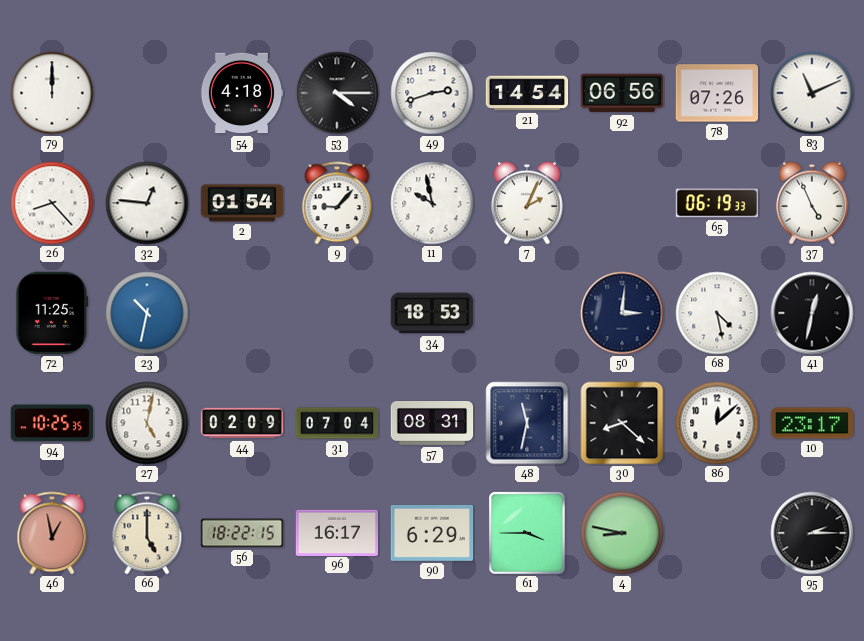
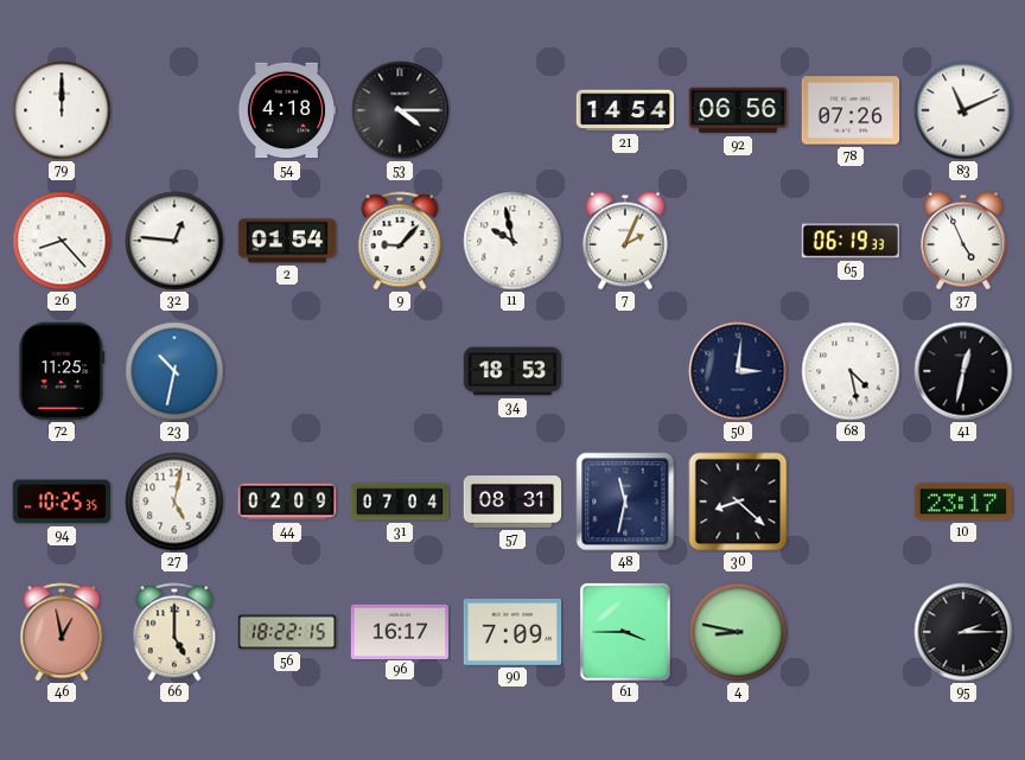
49: 2:42 -> none
86: 12:08 -> none
90: 6:29 -> 7:09
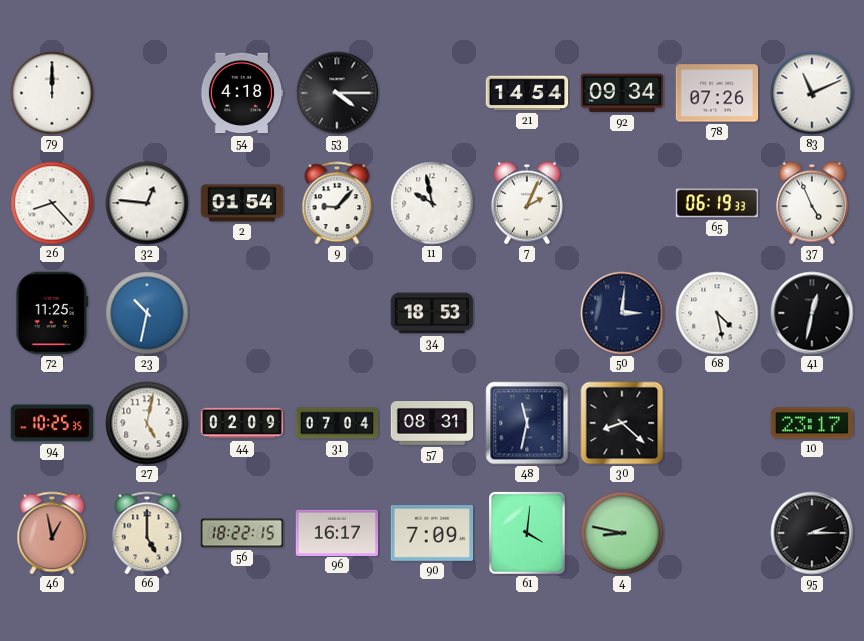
92: 06:56 -> 09:34
61: 3:45 -> 4:01
